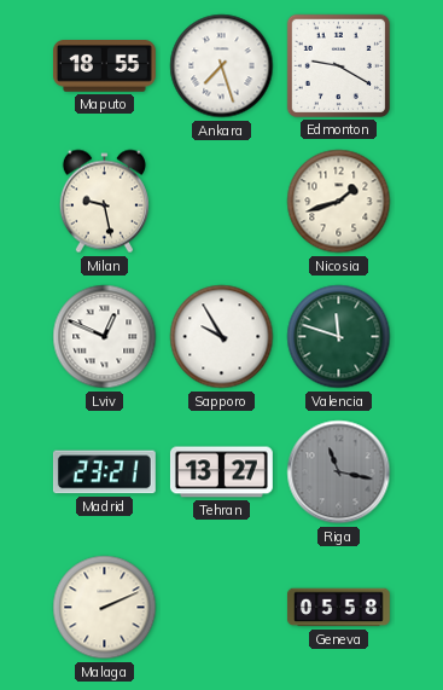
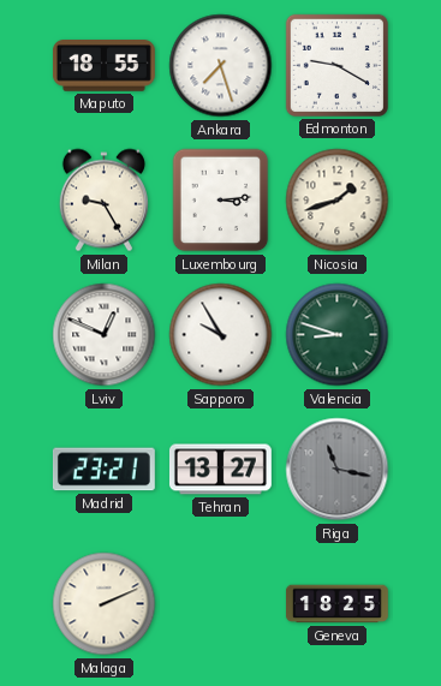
Milan: 9:28 -> 9:25
Luxembourg: none -> 3:14
Valencia: 11:48 -> 8:48
Geneva: 05:58 -> 18:25
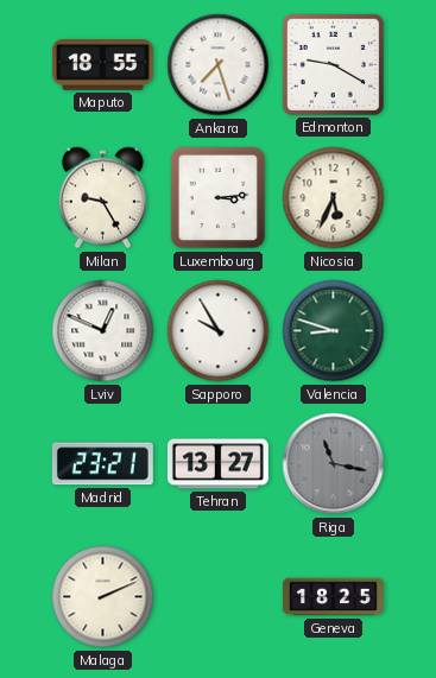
Nicosia: 1:42 -> 5:34
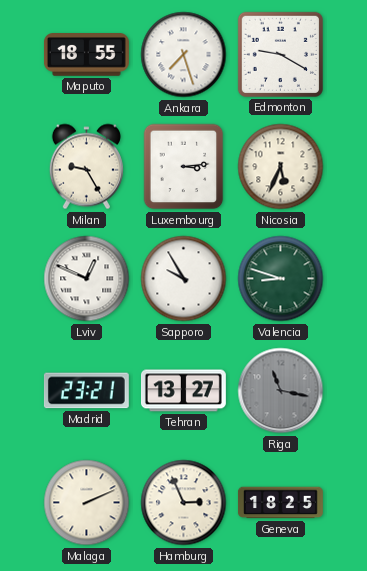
Hamburg: none -> 2:56
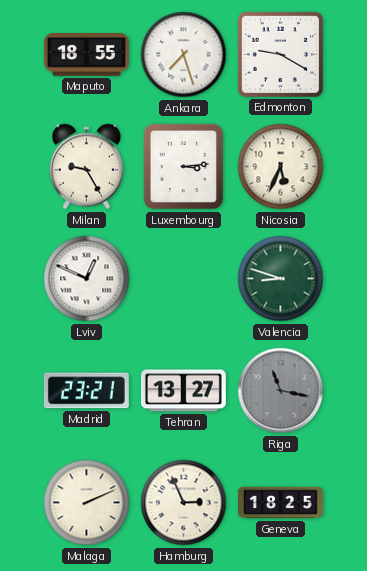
Sapporo: 9:55 -> none
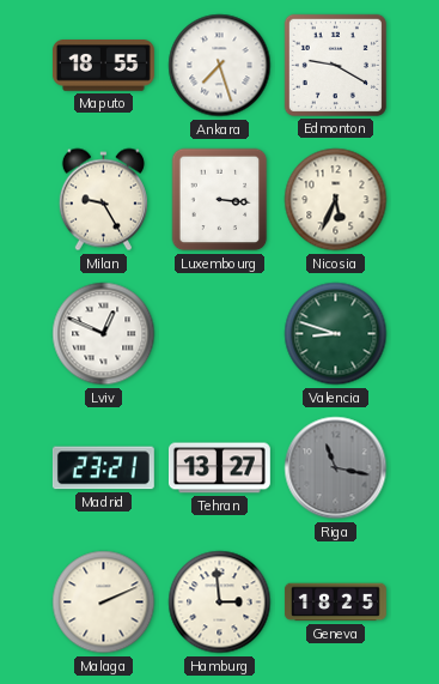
Luxembourg: 3:14 -> 3:16
Hamburg: 2:56 -> 2:59
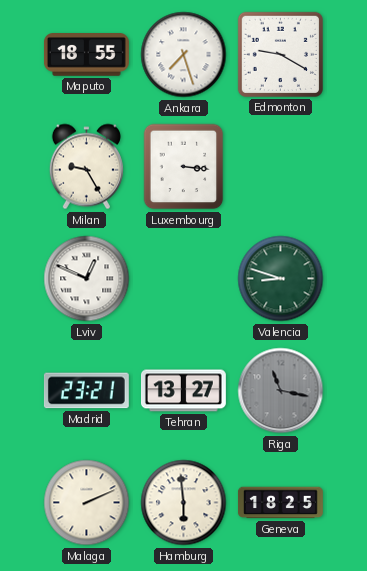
Nicosia: 5:34 -> none
Hamburg: 2:59 -> 5:59
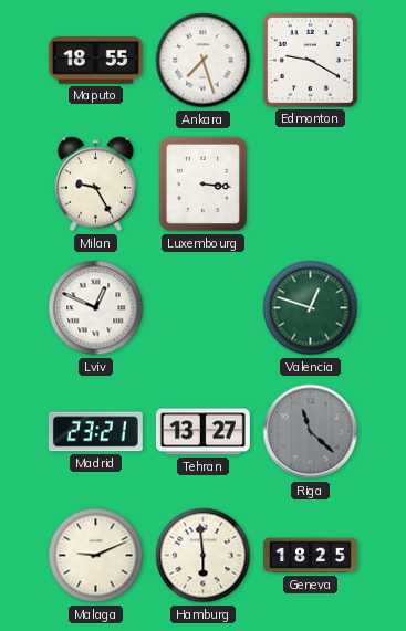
Valencia: 8:48 -> 12:48
Riga: 11:17 -> 11:22
Malaga: 2:11 -> 9:11
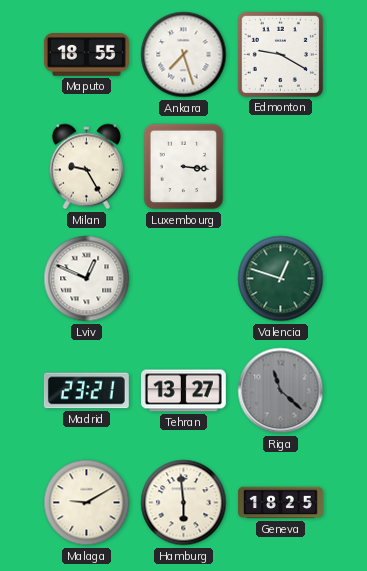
Malaga: 9:11 -> 9:10
